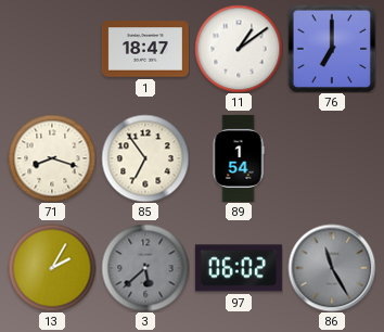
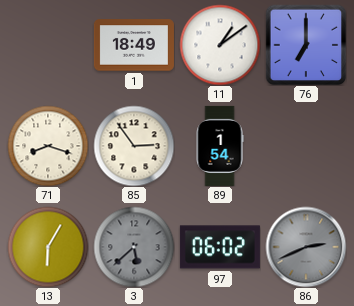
1: 18:47 -> 18:49
85: 6:54 -> 2:54
13: 2:05 -> 6:05
86: 11:25 -> 2:41
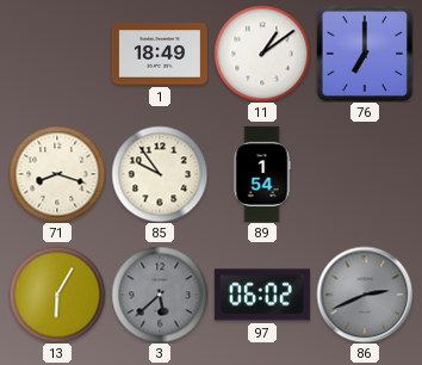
85: 2:54 -> 9:54
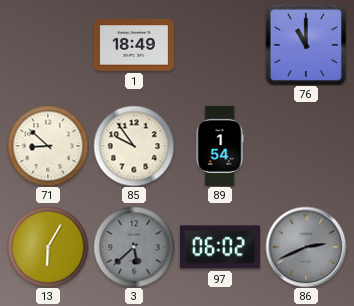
11: 1:09 -> none
76: 7:00 -> 11:00
71: 8:18 -> 8:52
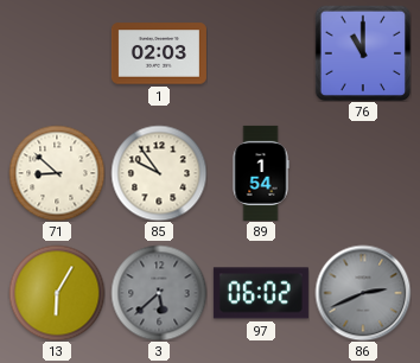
1: 18:49 -> 02:03
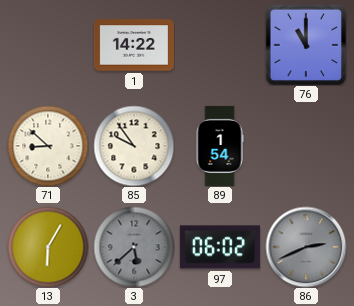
1: 02:03 -> 14:22
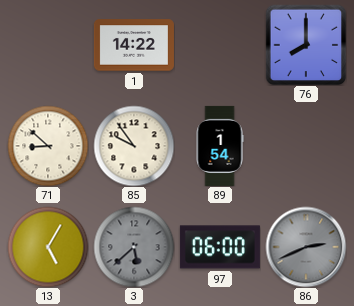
76: 11:00 -> 8:00
13: 6:05 -> 5:05
97: 06:02 -> 06:00
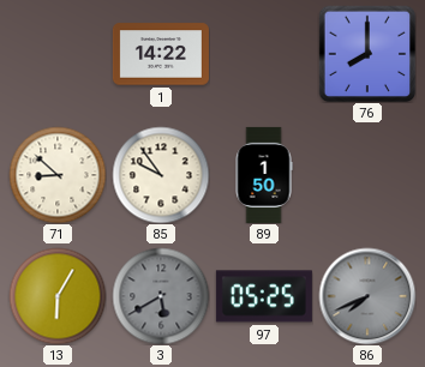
89: 1:54 -> 1:50
13: 5:05 -> 6:05
3: 5:38 -> 5:40
97: 06:00 -> 05:25
86: 2:41 -> 7:41
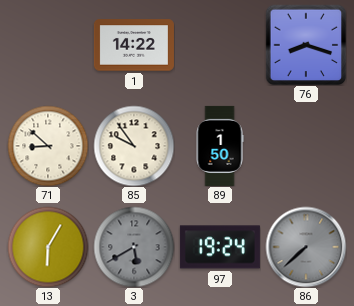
76: 8:00 -> 8:18
97: 05:25 -> 19:24
86: 7:41 -> 7:38
